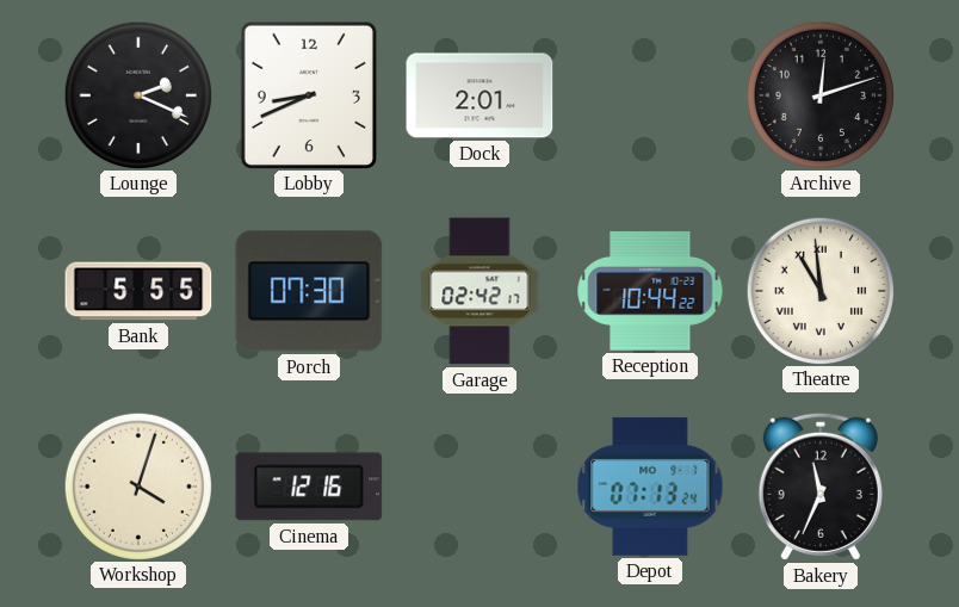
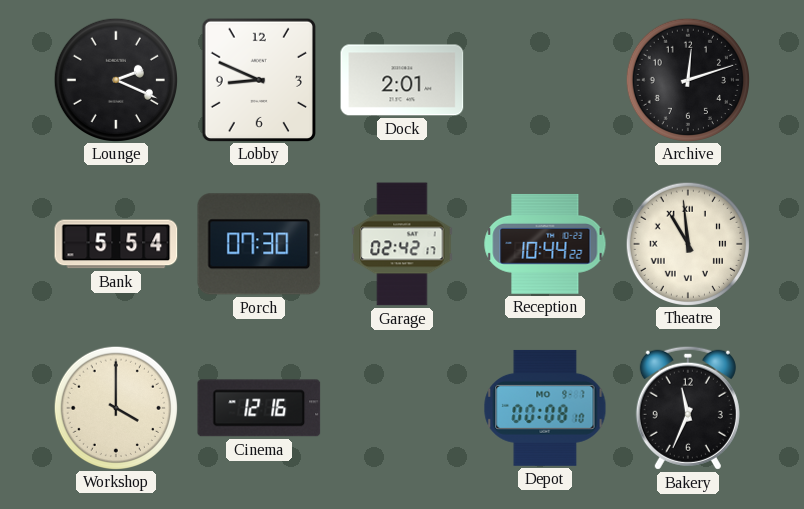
Lobby: 8:41 -> 8:49
Bank: 5:55 -> 5:54
Workshop: 4:03 -> 4:00
Depot: 07:13 -> 00:08
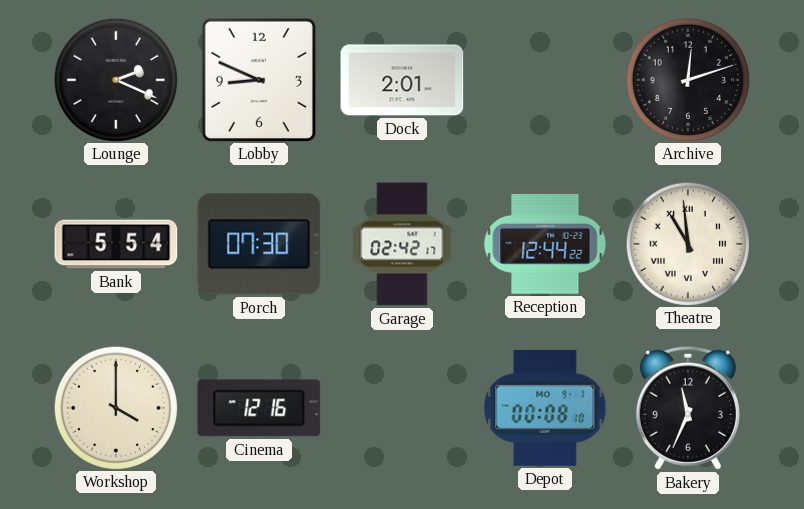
Reception: 10:44 -> 12:44
